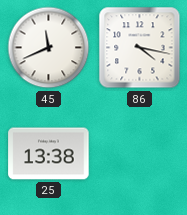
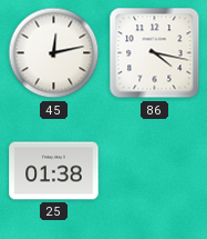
45: 11:41 -> 12:13
25: 13:38 -> 01:38
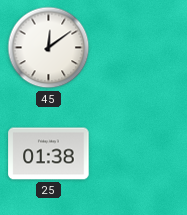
45: 12:13 -> 12:09
86: 4:17 -> none
